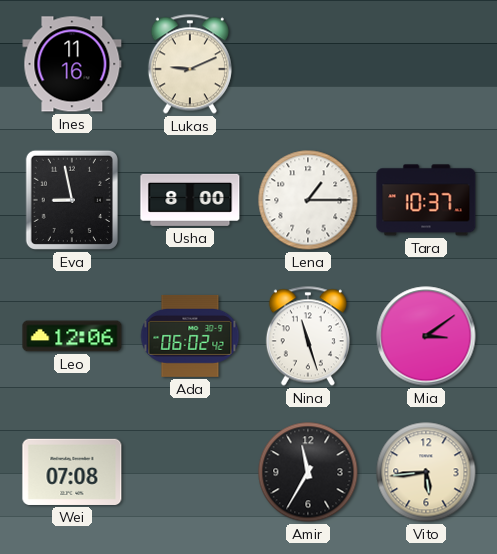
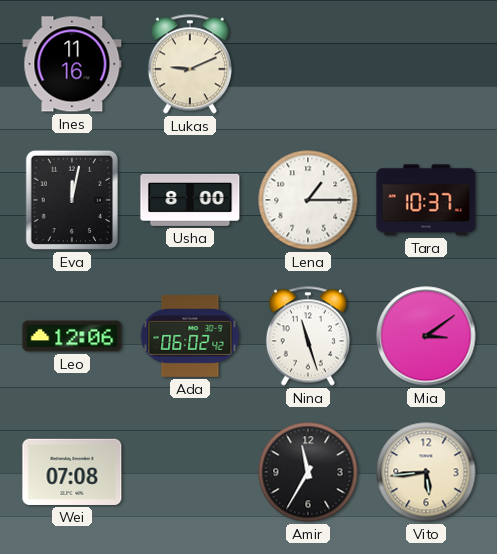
Eva: 8:58 -> 12:02
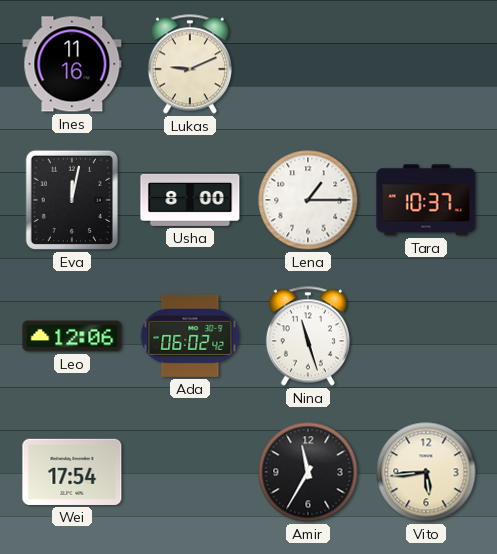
Mia: 3:09 -> none
Wei: 07:08 -> 17:54
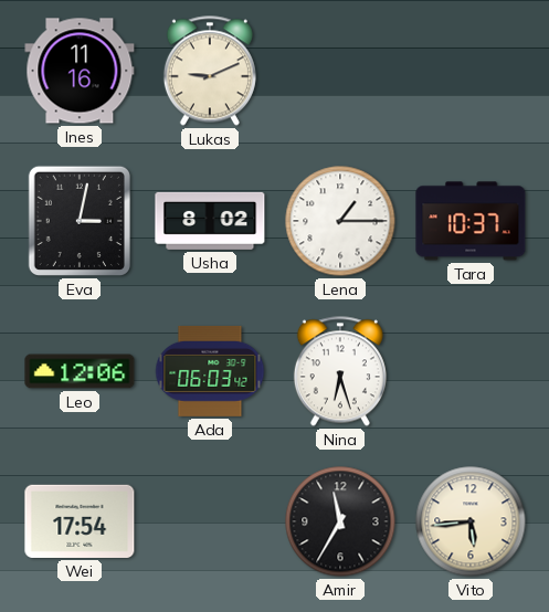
Eva: 12:02 -> 3:02
Usha: 8:00 -> 8:02
Ada: 06:02 -> 06:03
Nina: 11:27 -> 6:27
